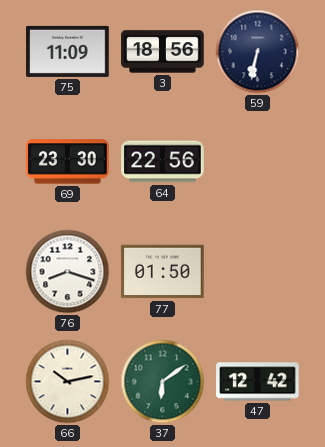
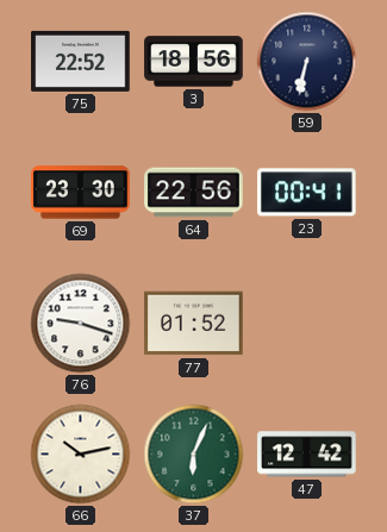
75: 11:09 -> 22:52
23: none -> 00:41
76: 8:18 -> 9:18
77: 01:50 -> 01:52
37: 6:09 -> 6:04
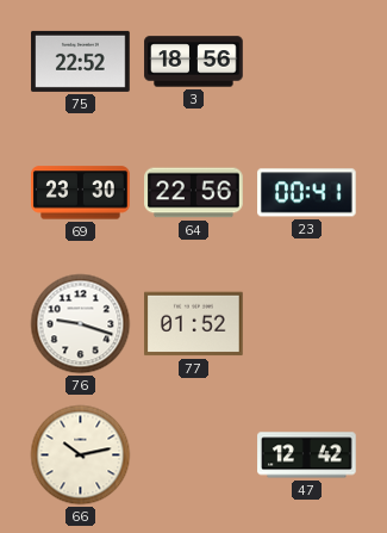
59: 6:32 -> none
37: 6:04 -> none
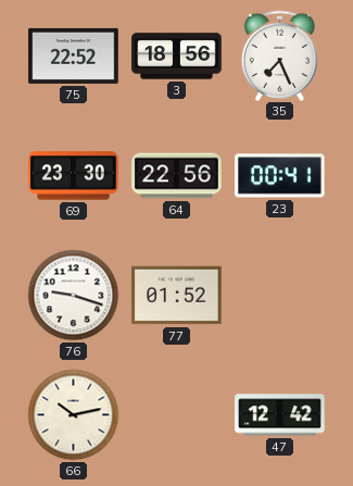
35: none -> 7:26
